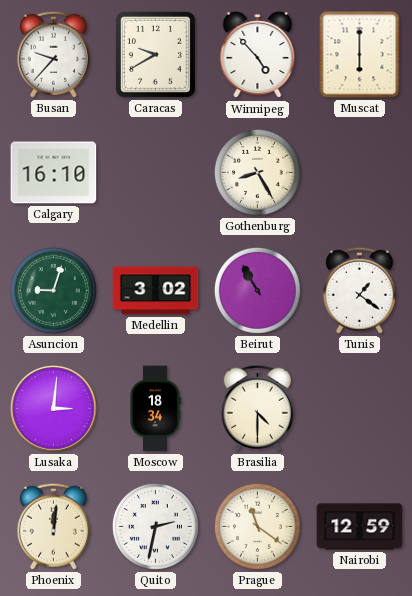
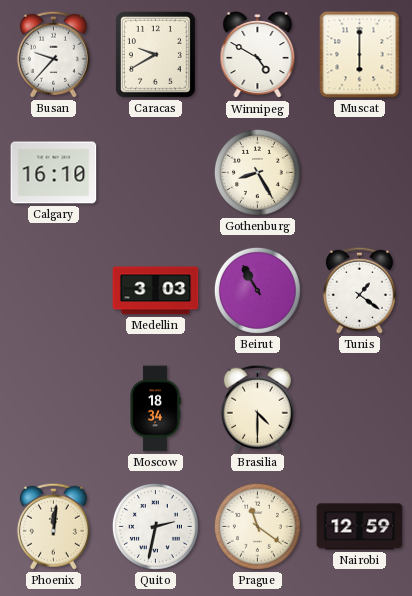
Winnipeg: 4:53 -> 4:50
Asuncion: 9:03 -> none
Medellin: 3:02 -> 3:03
Lusaka: 3:01 -> none
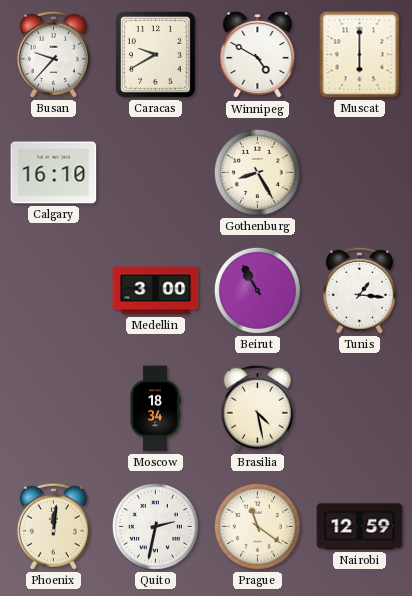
Medellin: 3:03 -> 3:00
Tunis: 1:21 -> 1:16
Brasilia: 4:30 -> 4:28
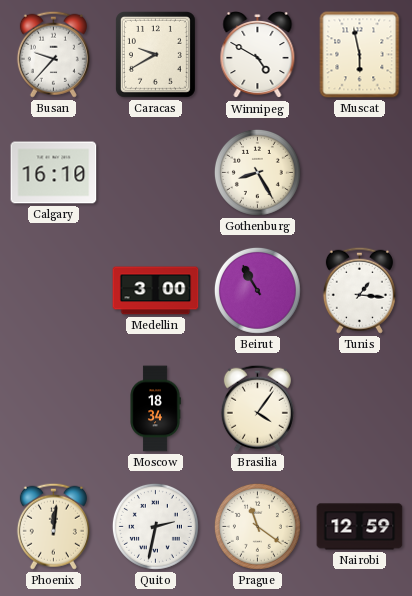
Muscat: 6:00 -> 5:58
Brasilia: 4:28 -> 4:06
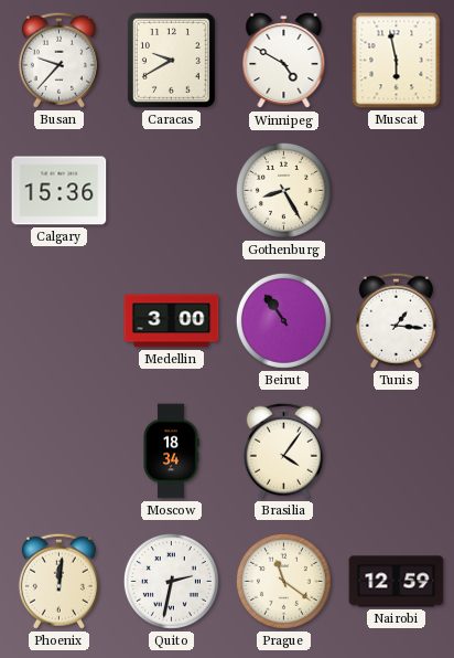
Calgary: 16:10 -> 15:36
Beirut: 10:55 -> 10:54
